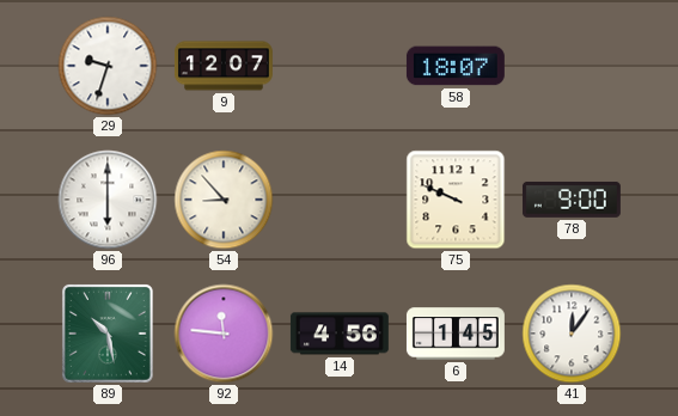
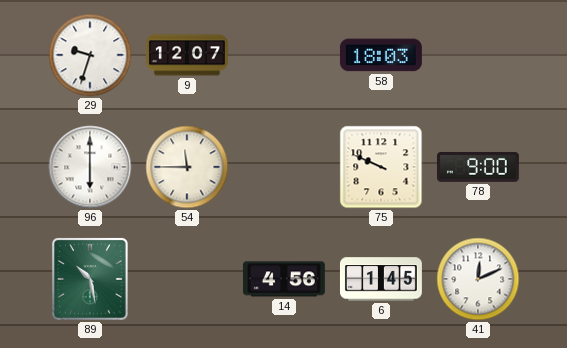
58: 18:07 -> 18:03
54: 8:53 -> 11:45
92: 11:46 -> none
41: 12:06 -> 12:11
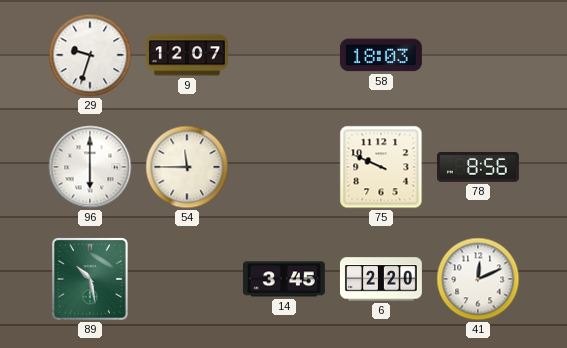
78: 9:00 -> 8:56
14: 4:56 -> 3:45
6: 1:45 -> 2:20
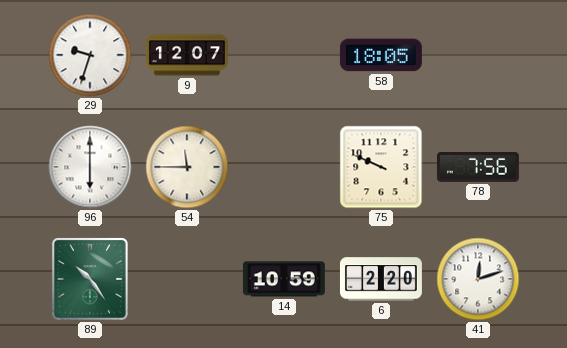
58: 18:03 -> 18:05
78: 8:56 -> 7:56
89: 10:28 -> 10:24
14: 3:45 -> 10:59
41: 12:11 -> 12:12
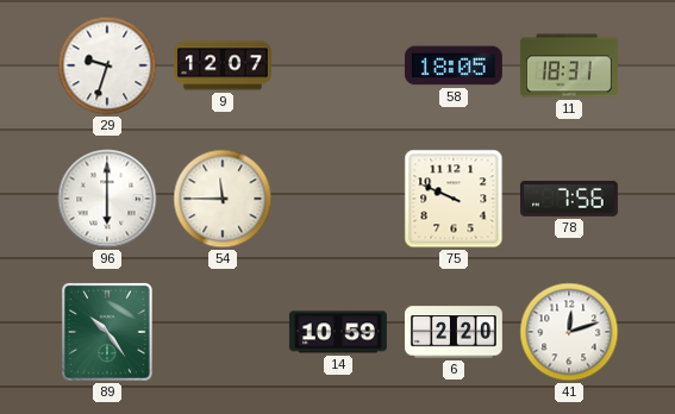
11: none -> 18:31
